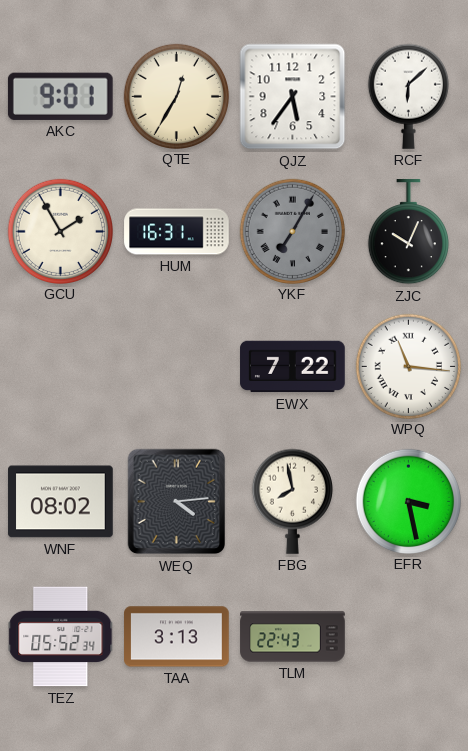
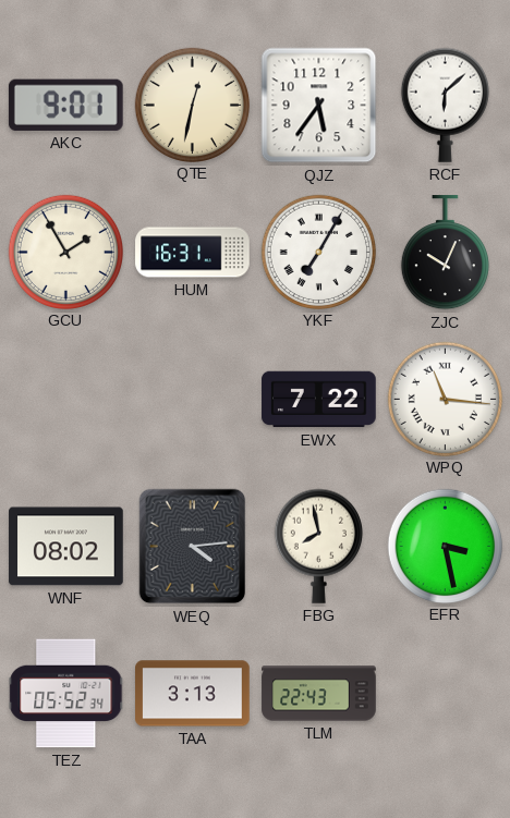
QTE: 12:35 -> 12:32
YKF dial: grey -> white
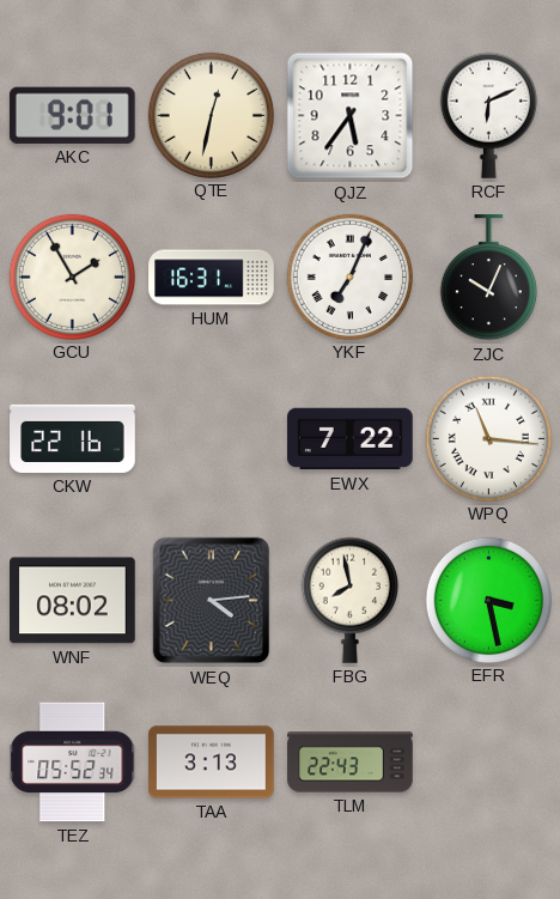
RCF: 6:08 -> 6:11
YKF: 7:05 -> 7:04
CKW: none -> 22:16
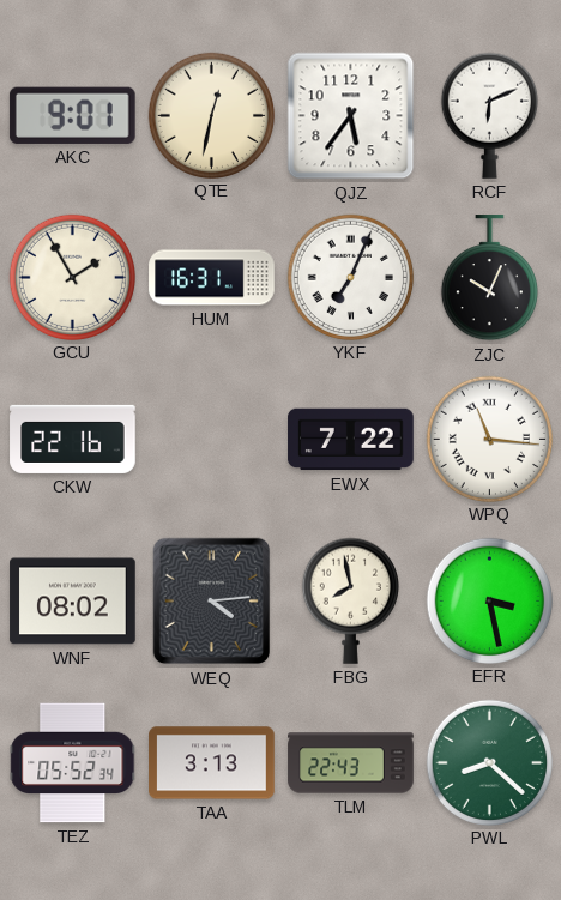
PWL: none -> 8:22
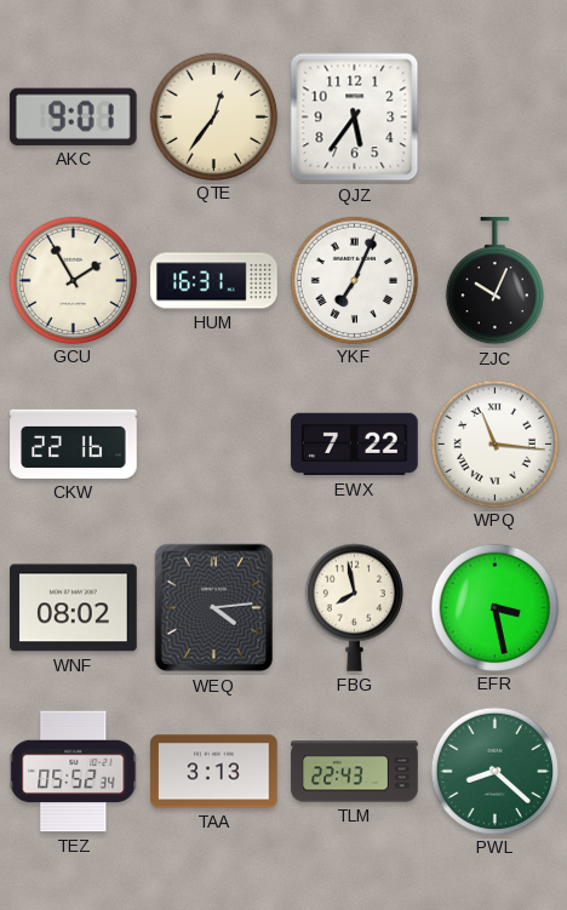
QTE: 12:32 -> 12:36
RCF: 6:11 -> none
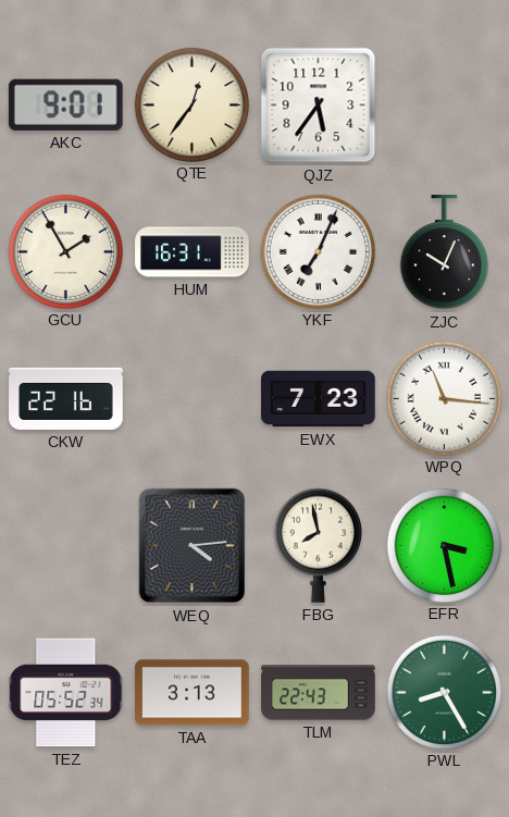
EWX: 7:22 -> 7:23
WNF: 08:02 -> none
PWL: 8:22 -> 8:25
